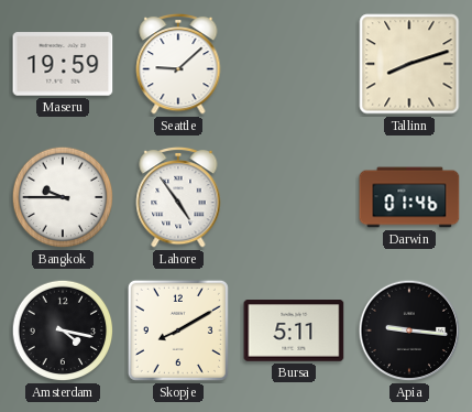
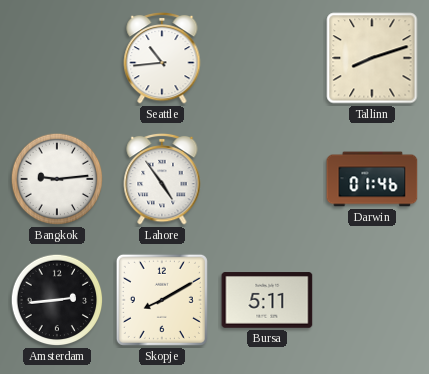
Maseru: 19:59 -> none
Seattle: 9:08 -> 10:44
Bangkok: 9:45 -> 9:14
Amsterdam: 4:17 -> 2:44
Apia: 9:16 -> none
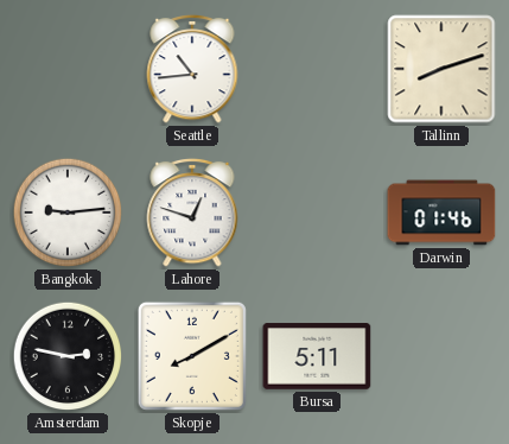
Lahore: 4:54 -> 12:48
Amsterdam: 2:44 -> 2:47
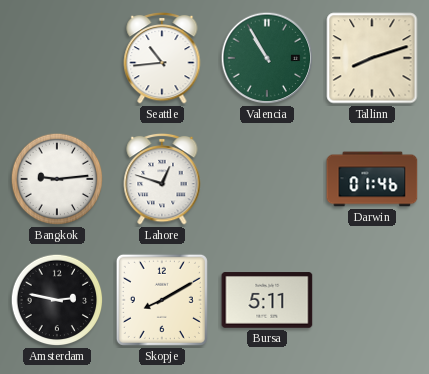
Valencia: none -> 10:55
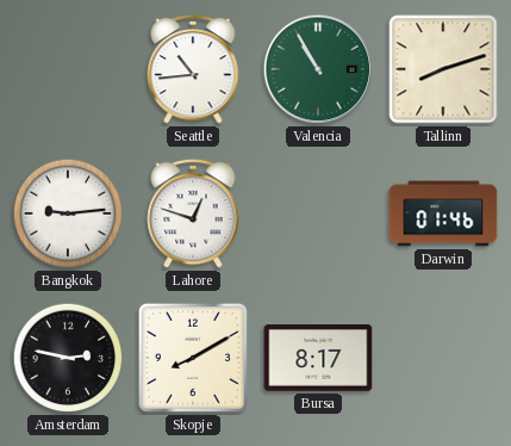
Bursa: 5:11 -> 8:17
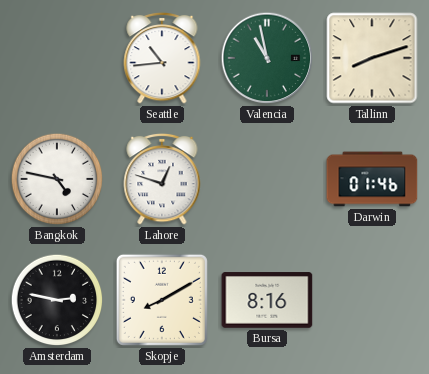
Valencia: 10:55 -> 10:58
Bangkok: 9:14 -> 4:47
Bursa: 8:17 -> 8:16
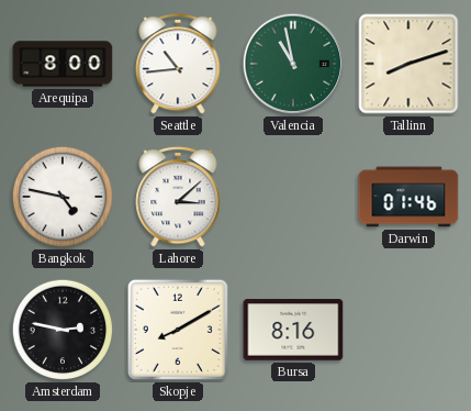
Arequipa: none -> 8:00
Lahore: 12:48 -> 3:08
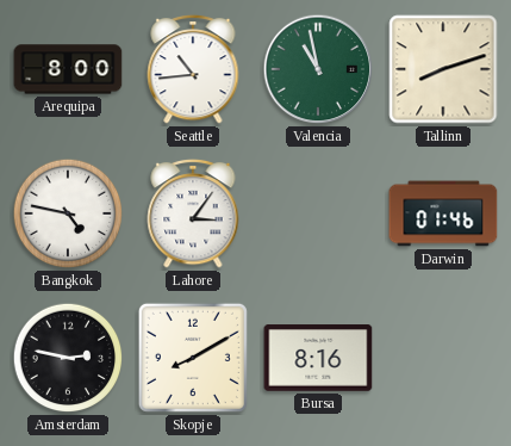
Lahore: 3:08 -> 3:06
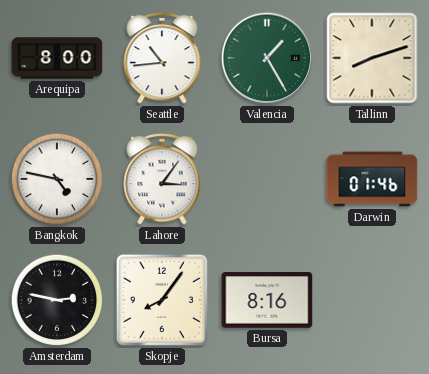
Valencia: 10:58 -> 1:25
Skopje: 8:10 -> 8:06
